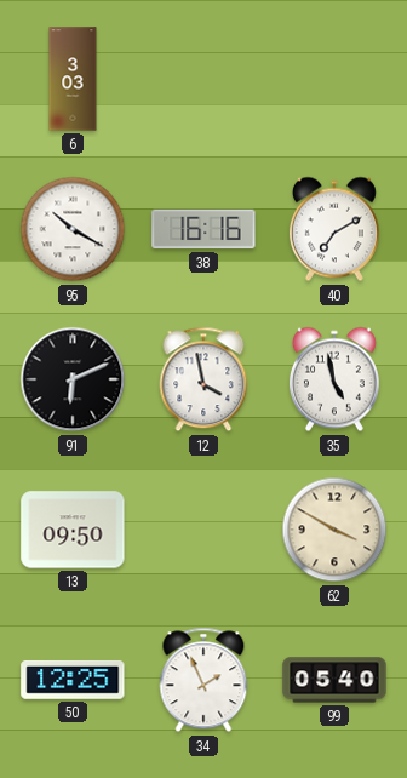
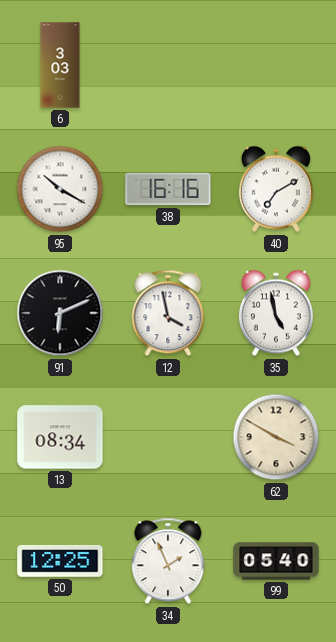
13: 09:50 -> 08:34
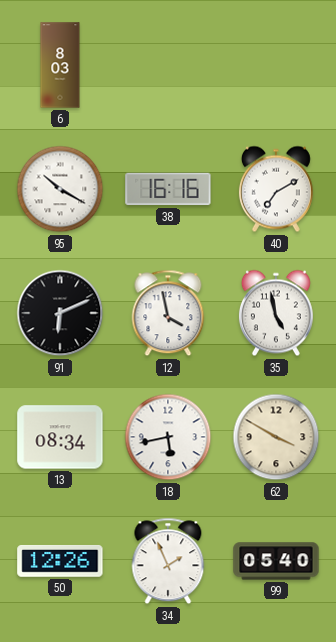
6: 3:03 -> 8:03
18: none -> 5:43
50: 12:25 -> 12:26
